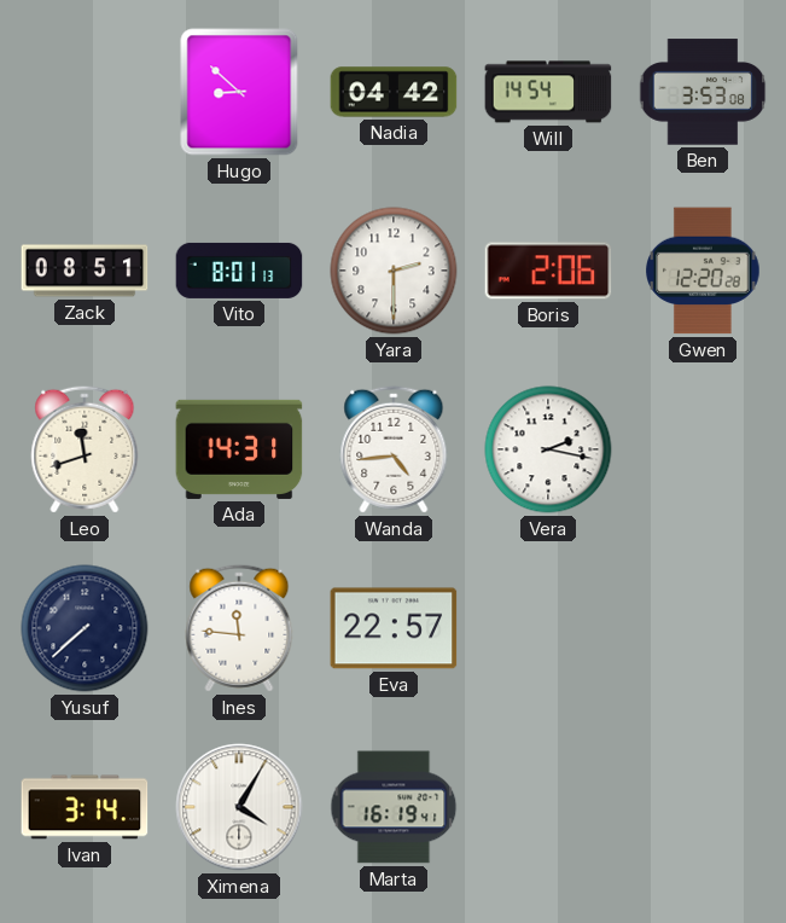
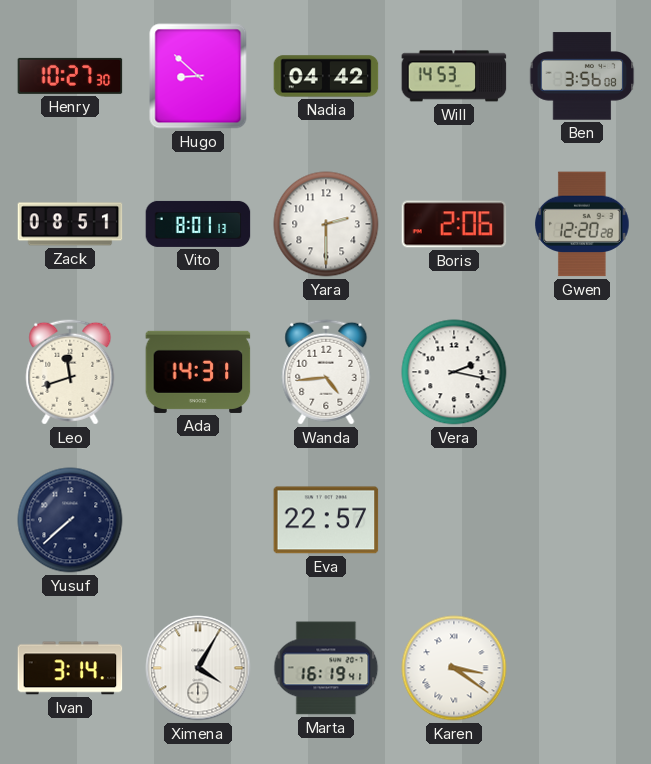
Henry: none -> 10:27
Will: 14:54 -> 14:53
Ben: 3:53 -> 3:56
Ines: 11:46 -> none
Karen: none -> 3:21
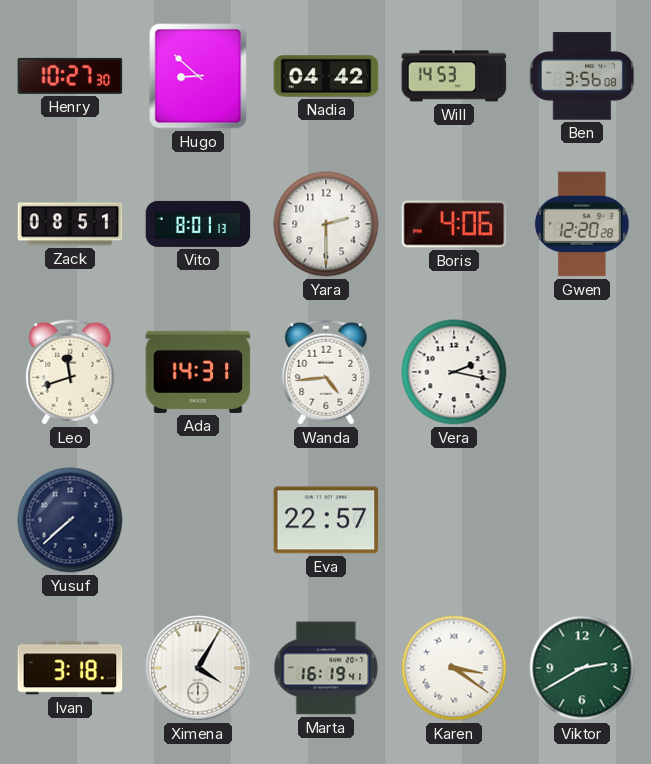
Boris: 2:06 -> 4:06
Ivan: 3:14 -> 3:18
Viktor: none -> 2:40
